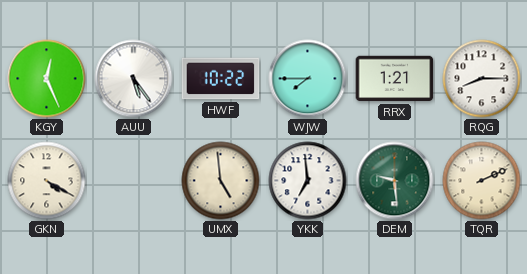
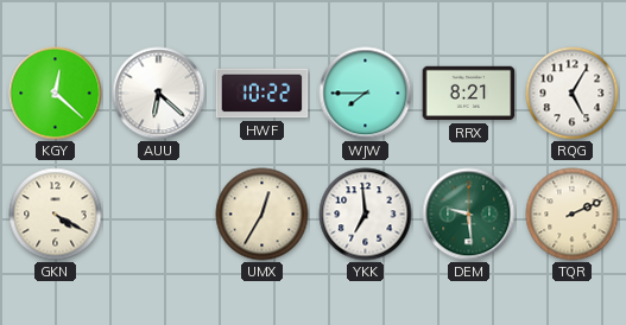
KGY: 12:26 -> 12:22
AUU: 5:24 -> 6:22
RRX: 1:21 -> 8:21
RQG: 8:15 -> 5:05
UMX: 4:59 -> 12:35
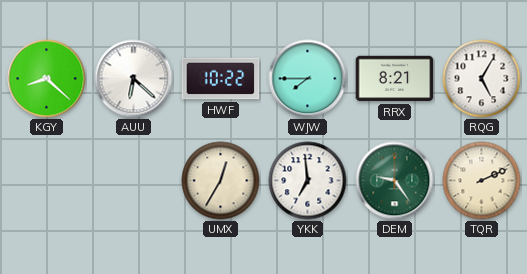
KGY: 12:22 -> 8:22
GKN: 4:20 -> none
DEM: 9:29 -> 9:24
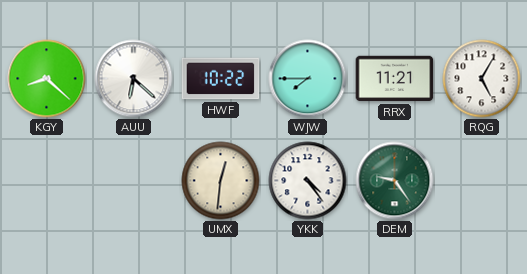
RRX: 8:21 -> 11:21
UMX: 12:35 -> 12:31
YKK: 6:59 -> 4:24
TQR: 2:11 -> none
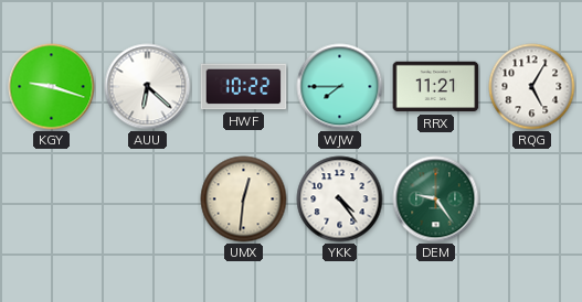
KGY: 8:22 -> 9:18
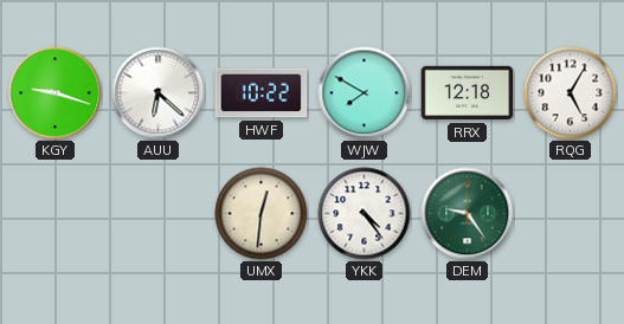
WJW: 7:45 -> 7:50
RRX: 11:21 -> 12:18
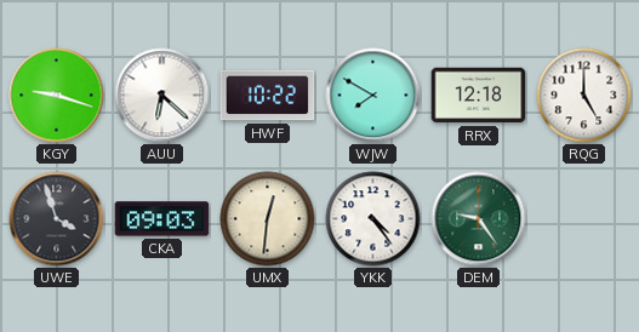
RQG: 5:05 -> 5:00
UWE: none -> 3:57
CKA: none -> 09:03
